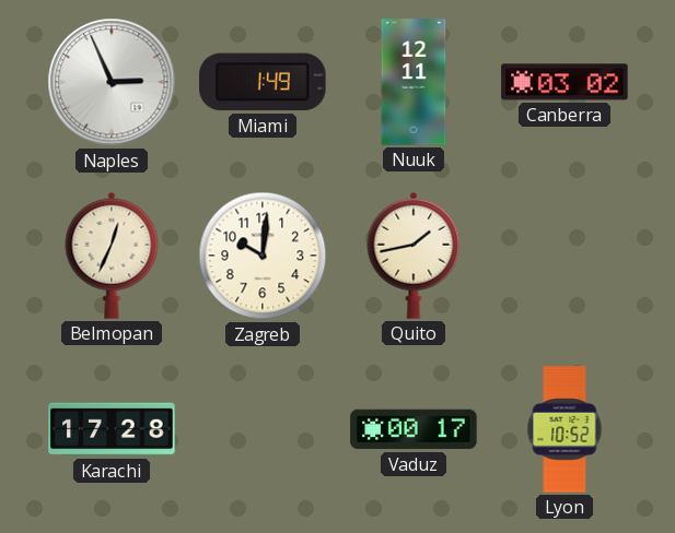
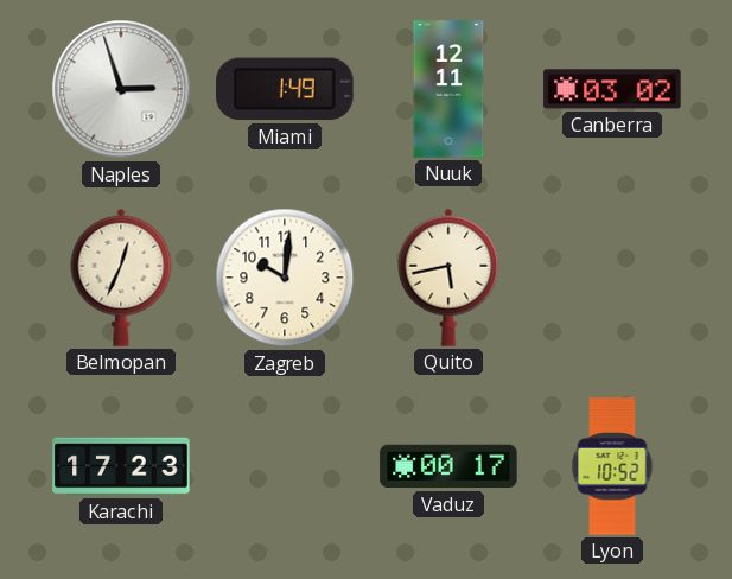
Naples: 2:56 -> 2:57
Quito: 1:43 -> 5:43
Karachi: 17:28 -> 17:23
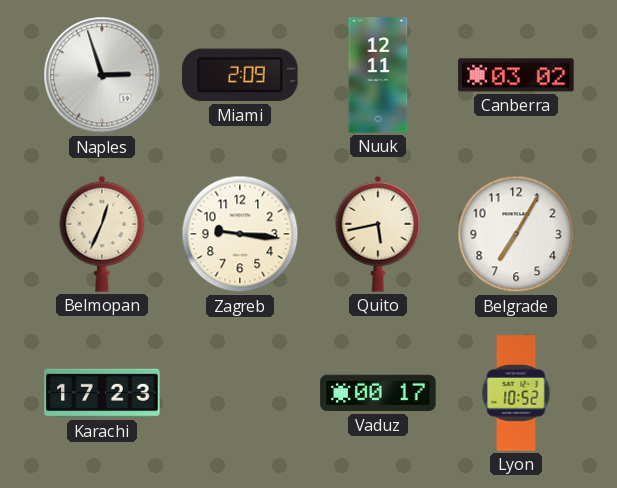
Miami: 1:49 -> 2:09
Zagreb: 10:01 -> 9:16
Belgrade: none -> 7:05
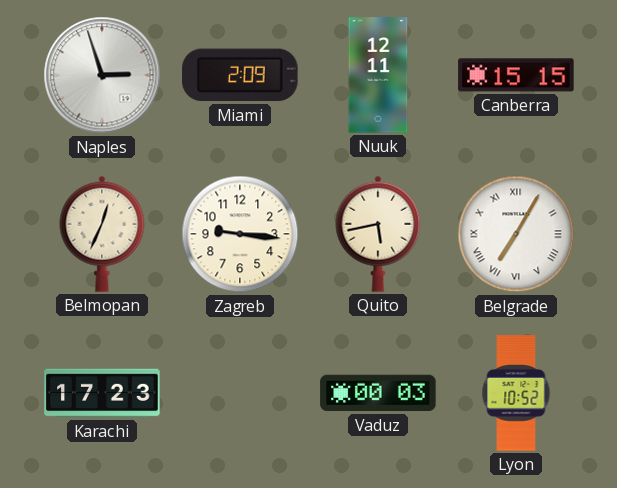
Canberra: 03:02 -> 15:15
Belgrade numerals: Arabic -> Roman
Vaduz: 00:17 -> 00:03
